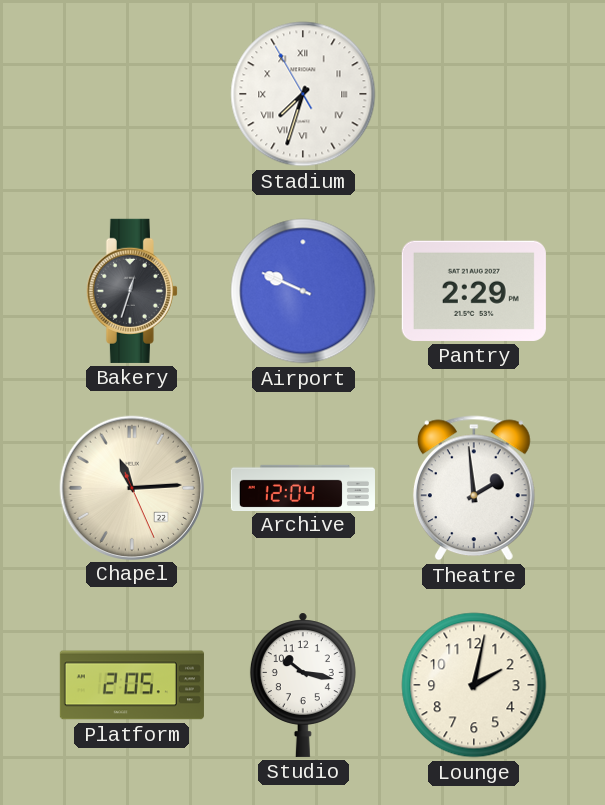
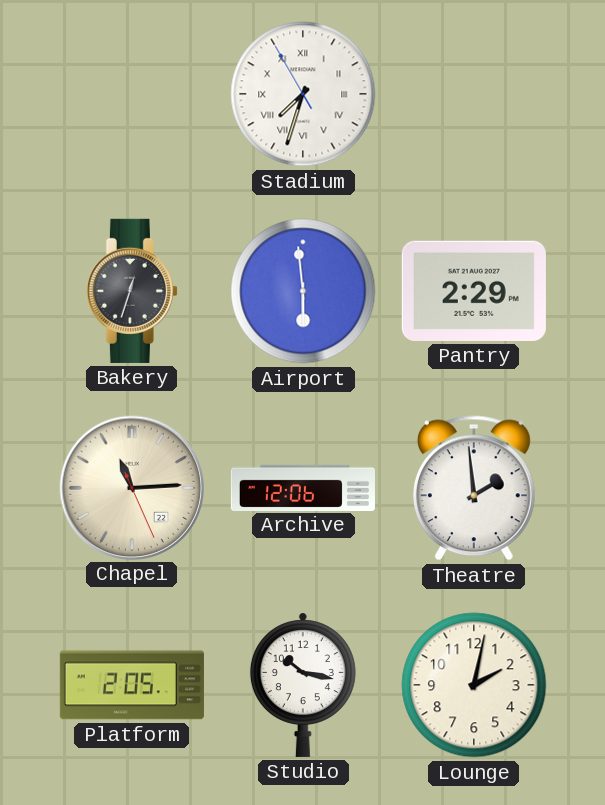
Airport: 9:49 -> 5:59
Archive: 12:04 -> 12:06
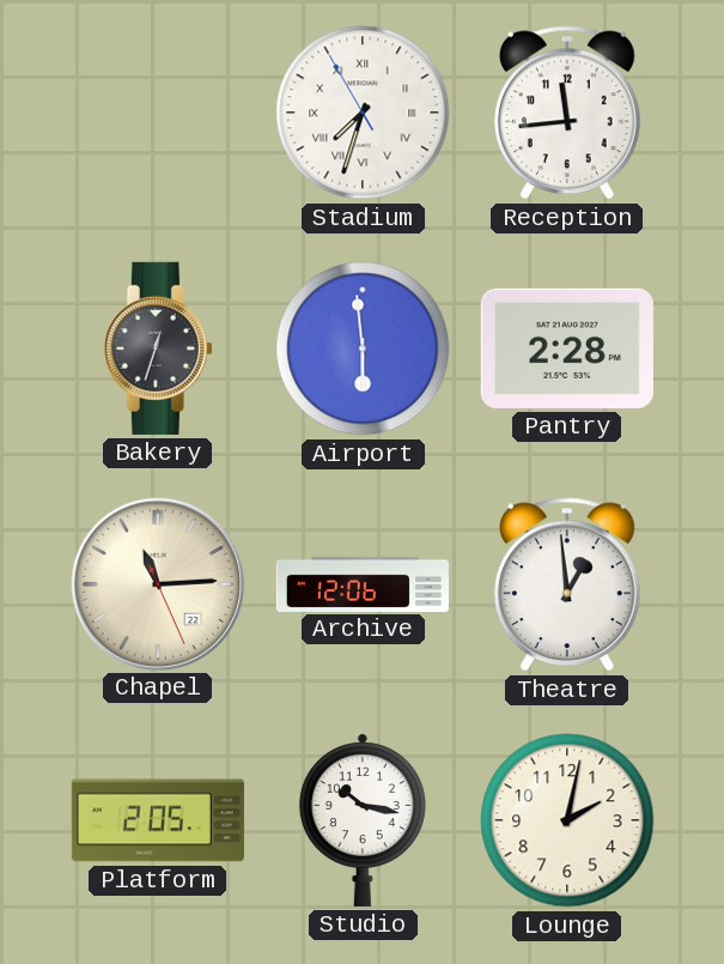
Reception: none -> 11:44
Pantry: 2:29 -> 2:28
Theatre: 1:59 -> 12:59
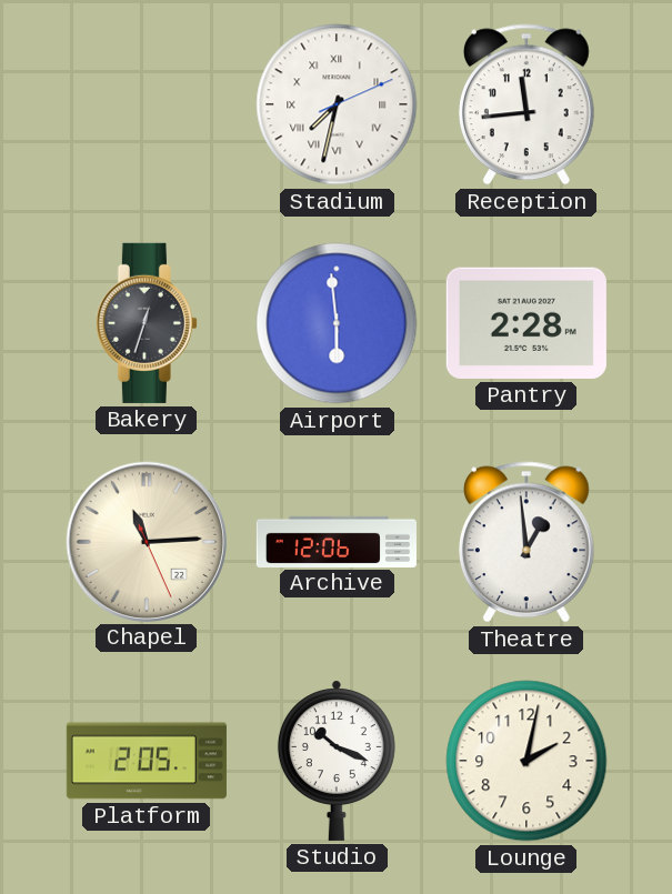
Stadium: 7:32:55 -> 7:32:11
Studio: 10:17 -> 10:19
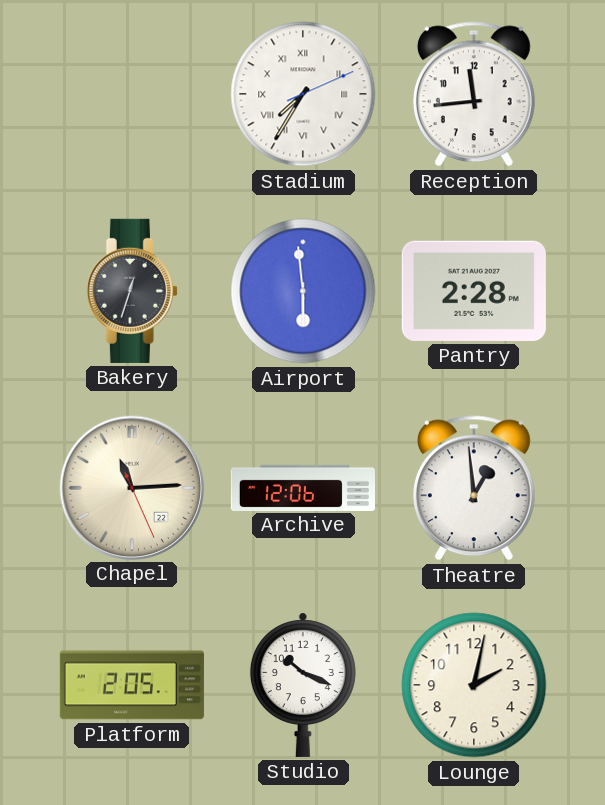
Stadium: 7:32 -> 7:35
